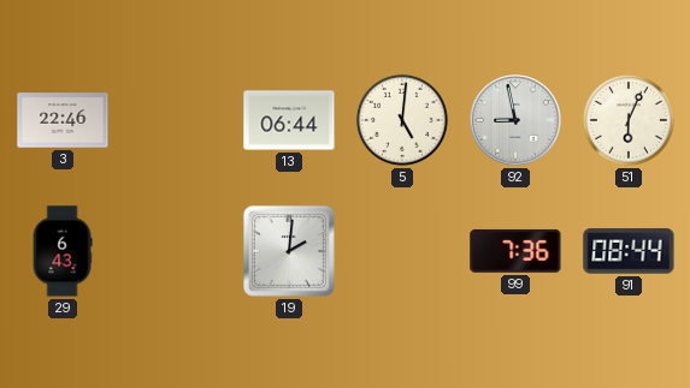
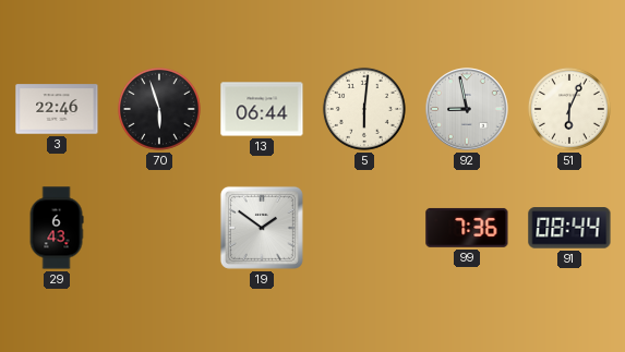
70: none -> 5:57
5: 5:01 -> 6:01
19: 2:01 -> 1:51
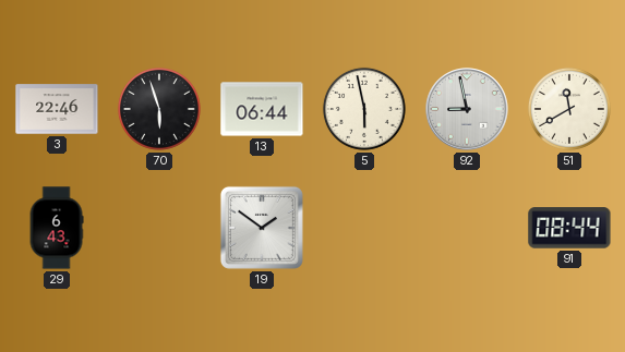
5: 6:01 -> 5:58
51: 6:04 -> 11:40
99: 7:36 -> none
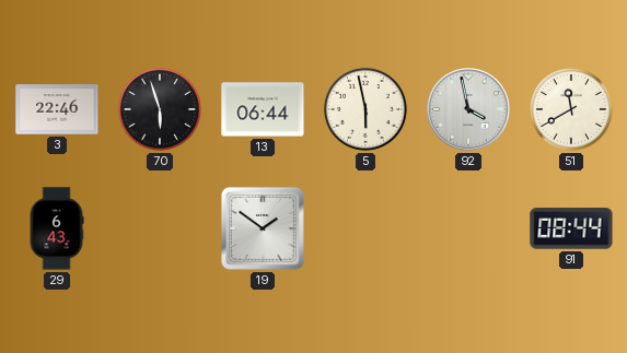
92: 8:58 -> 3:58
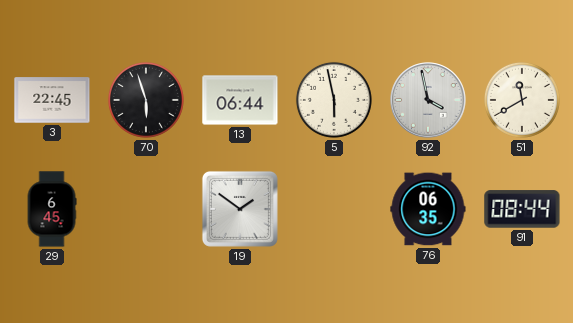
3: 22:46 -> 22:45
29: 6:43 -> 6:45
76: none -> 06:35
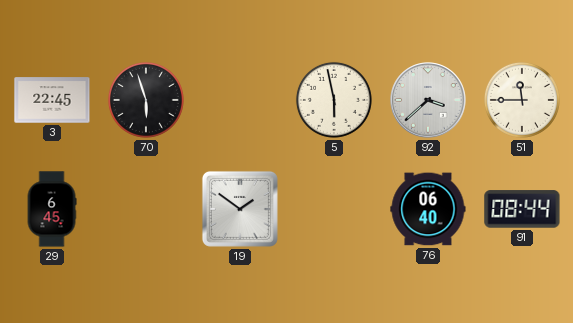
13: 06:44 -> none
92: 3:58 -> 3:38
51: 11:40 -> 11:45
76: 06:35 -> 06:40
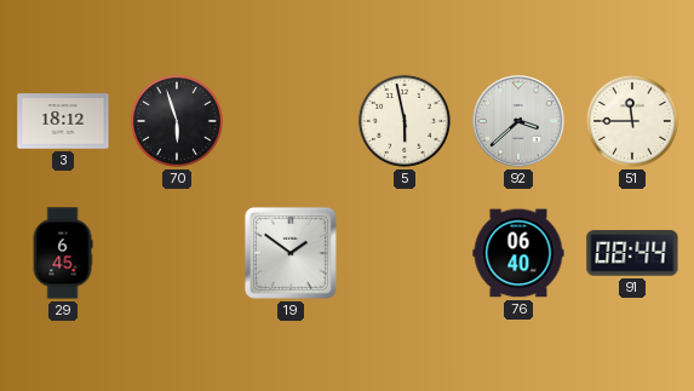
3: 22:45 -> 18:12
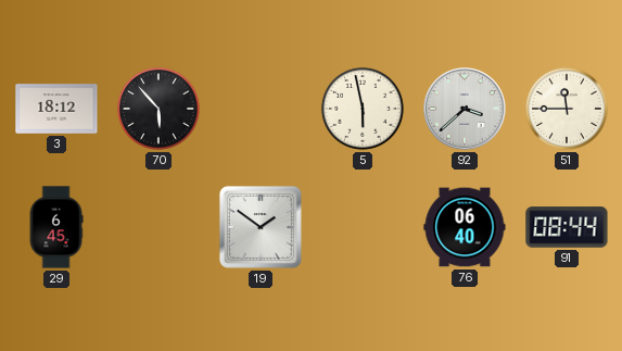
70: 5:57 -> 5:53
